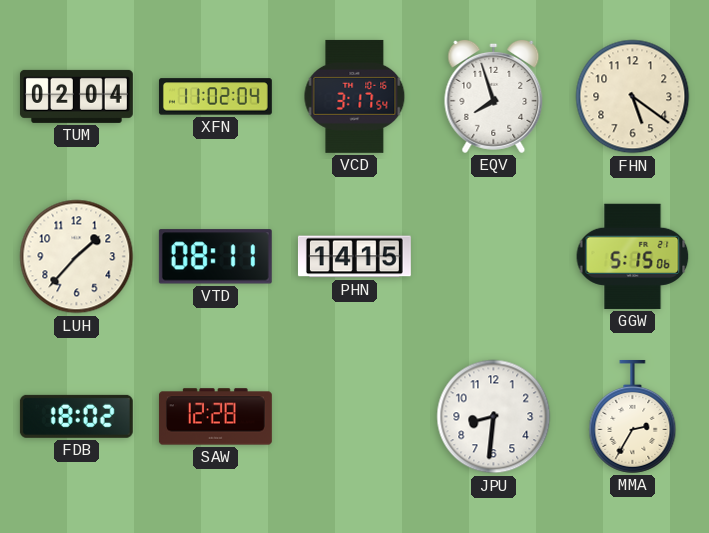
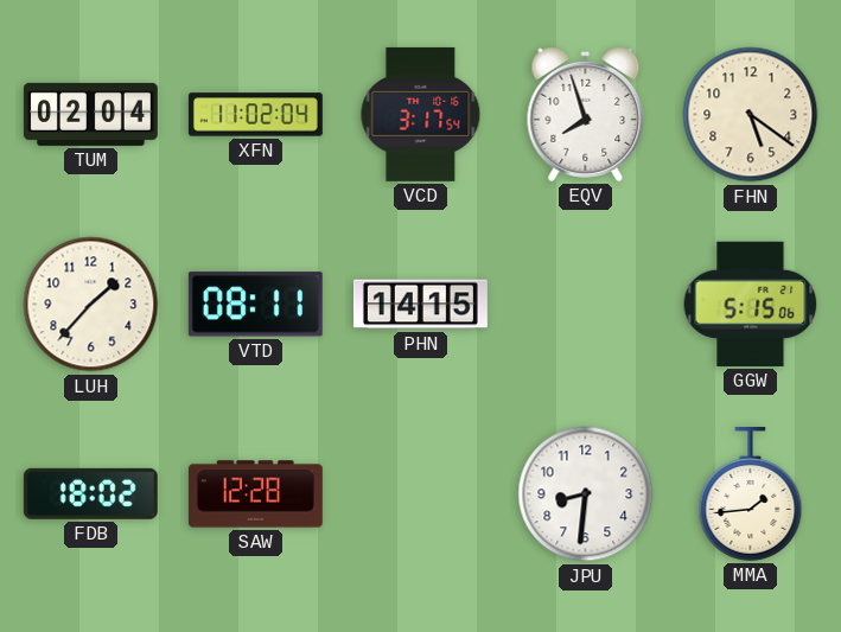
MMA: 2:35 -> 1:44
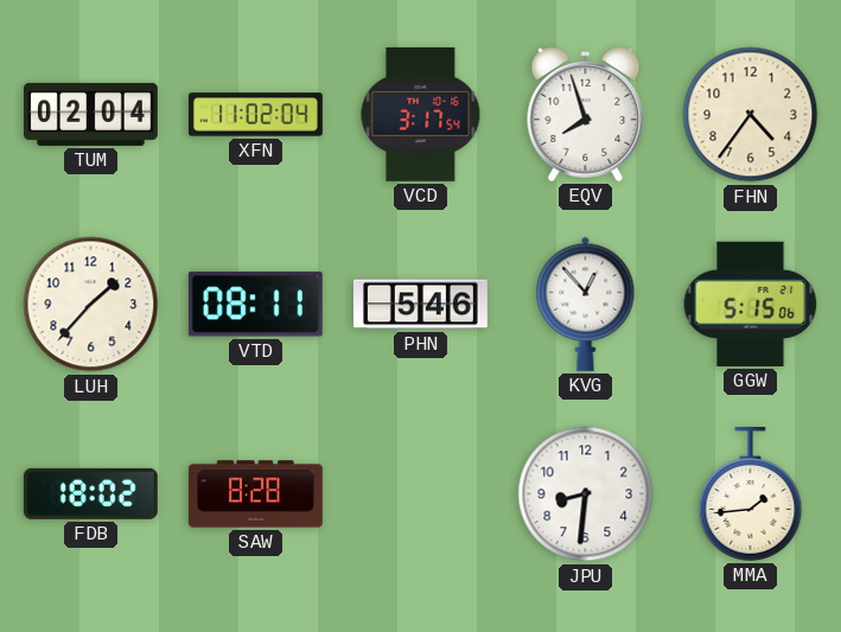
FHN: 5:21 -> 4:36
PHN: 14:15 -> 5:46
KVG: none -> 12:53
SAW: 12:28 -> 8:28
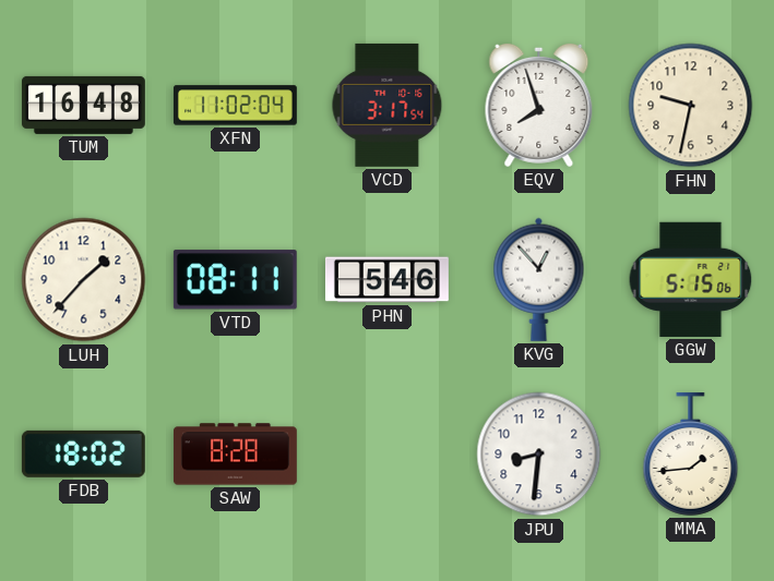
TUM: 02:04 -> 16:48
FHN: 4:36 -> 9:32
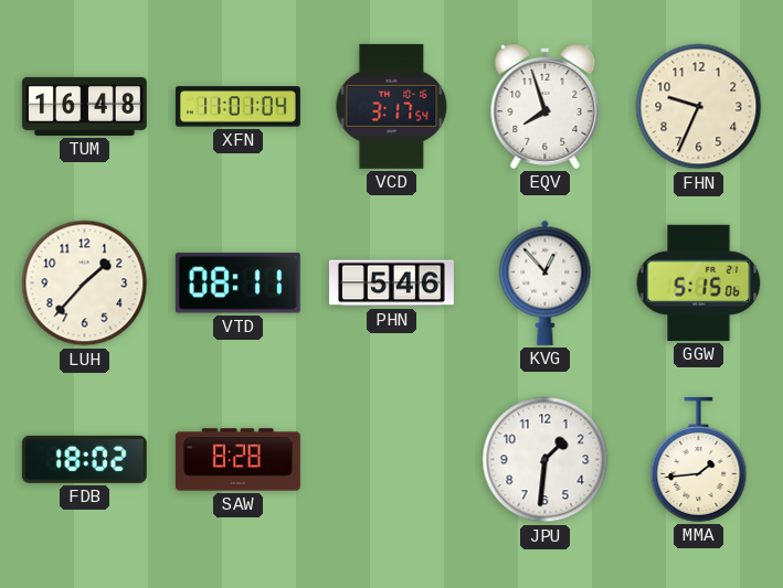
XFN: 11:02 -> 11:01
FHN: 9:32 -> 9:34
JPU: 8:31 -> 1:31
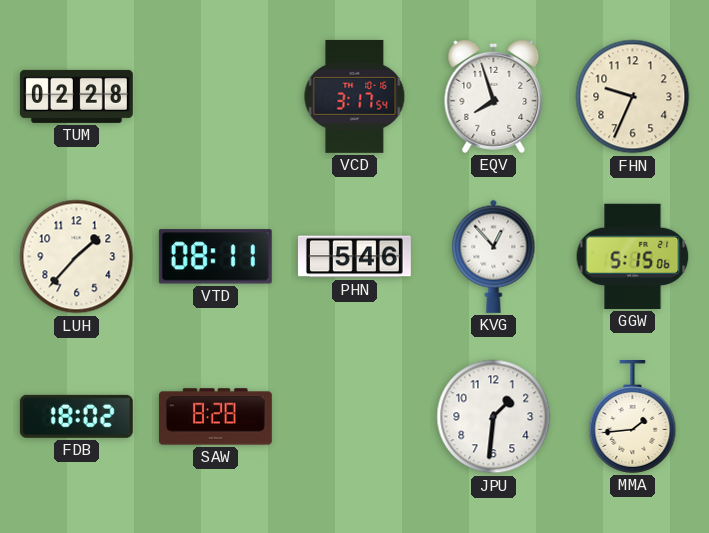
TUM: 16:48 -> 02:28
XFN: 11:01 -> none
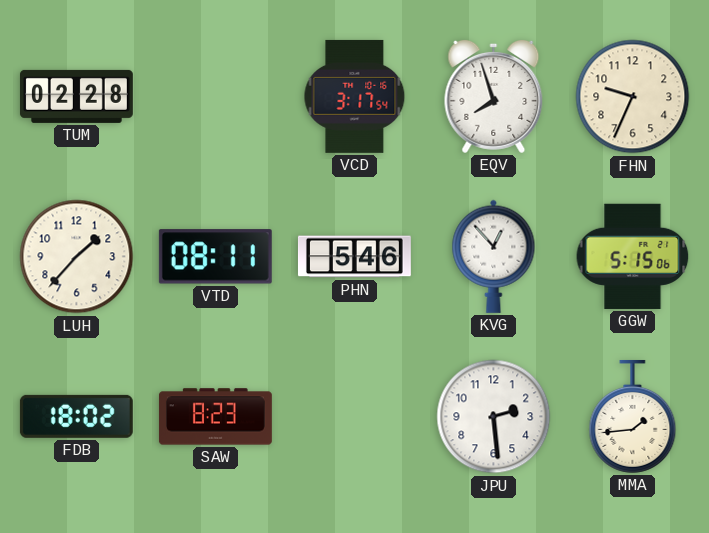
SAW: 8:28 -> 8:23
JPU: 1:31 -> 2:29
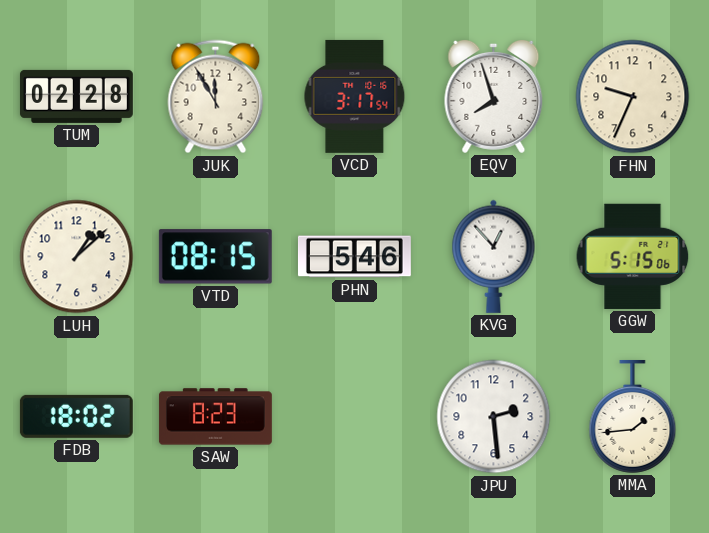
JUK: none -> 11:55
LUH: 1:37 -> 1:08
VTD: 08:11 -> 08:15
